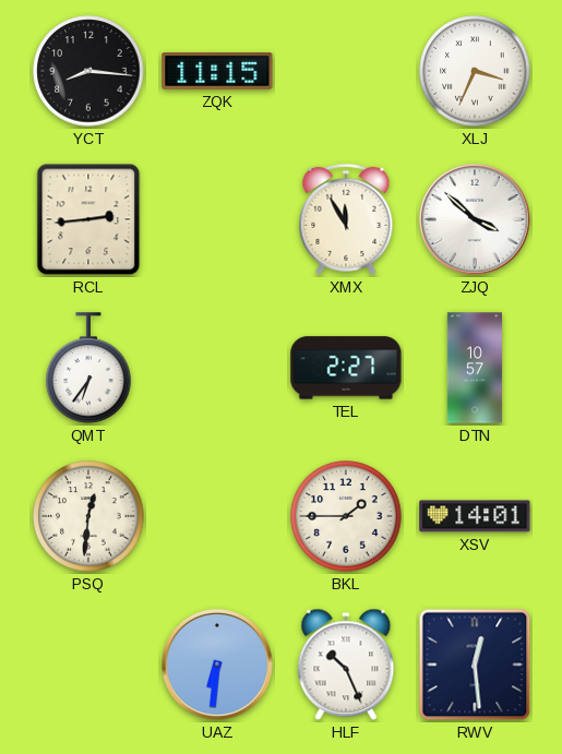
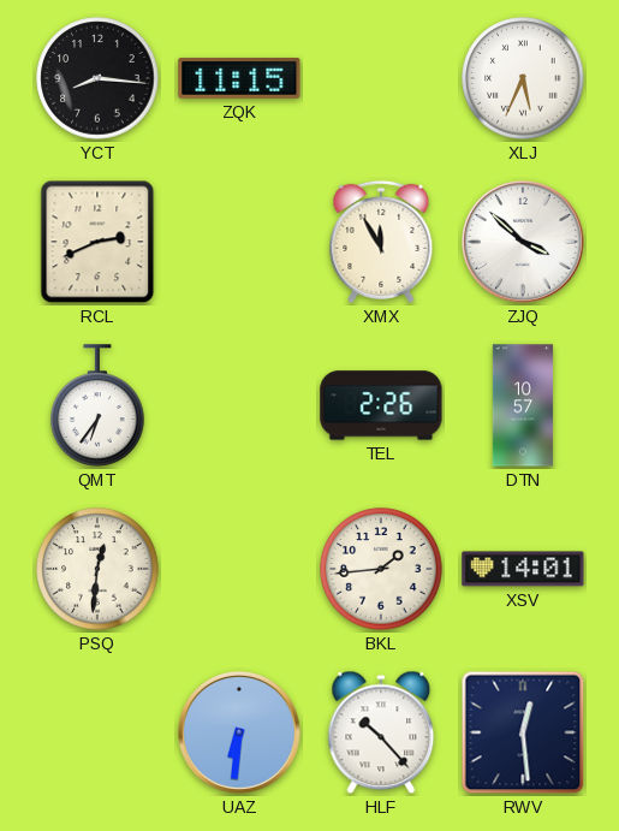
XLJ: 3:34 -> 5:34
RCL: 2:44 -> 2:41
TEL: 2:27 -> 2:26
BKL: 1:45 -> 1:44
HLF: 10:26 -> 10:23
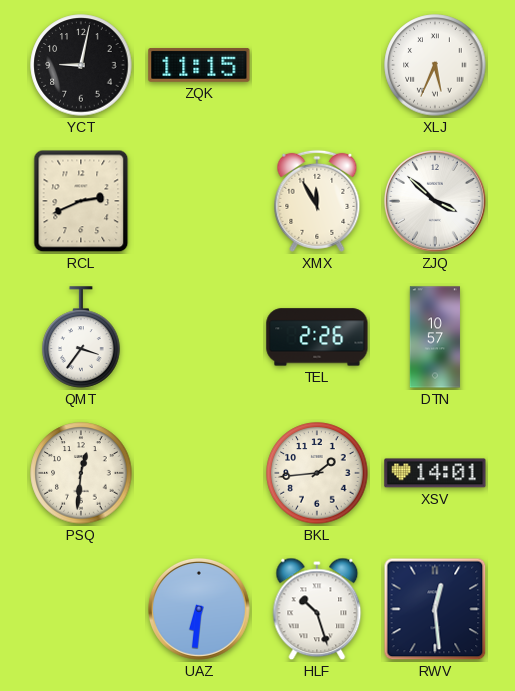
YCT: 8:16 -> 9:02
QMT: 6:36 -> 3:36
HLF: 10:23 -> 10:27
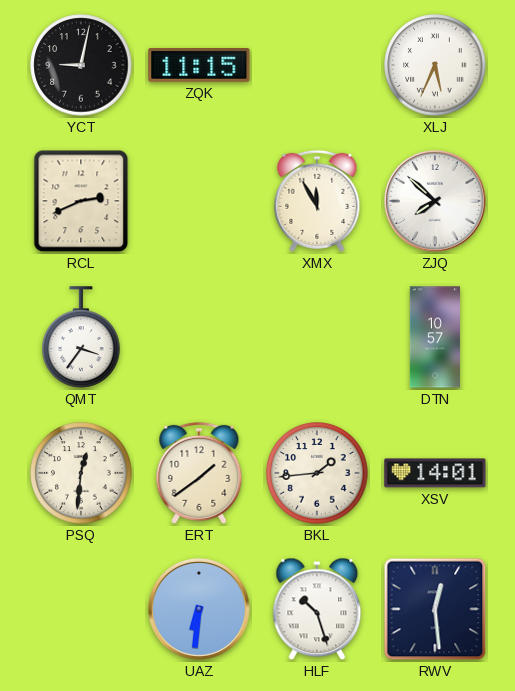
ZJQ: 3:52 -> 7:52
TEL: 2:26 -> none
ERT: none -> 1:39
